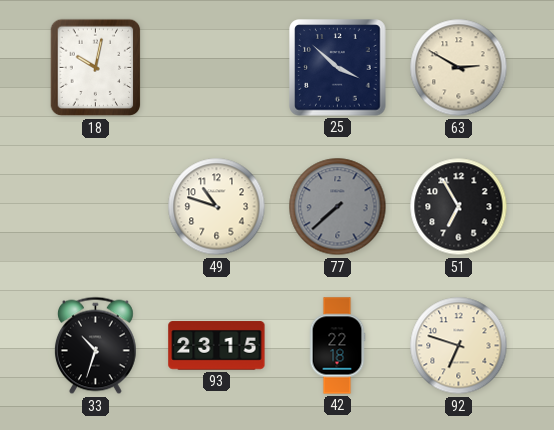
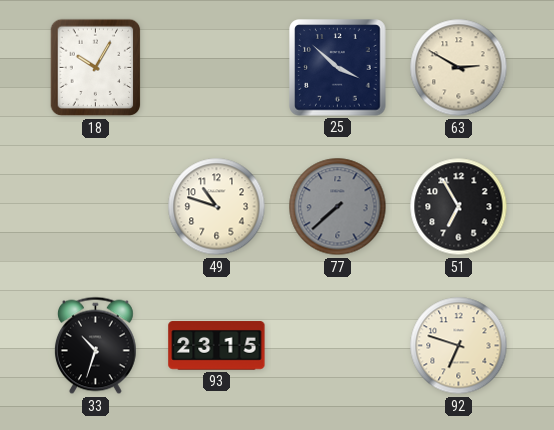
18: 10:02 -> 10:05
42: 22:18 -> none
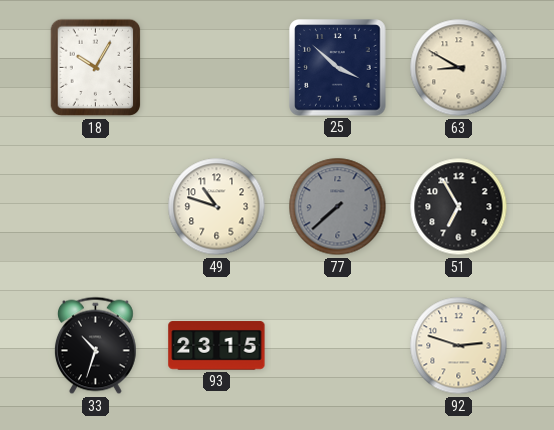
63: 2:50 -> 8:50
92: 6:48 -> 2:48
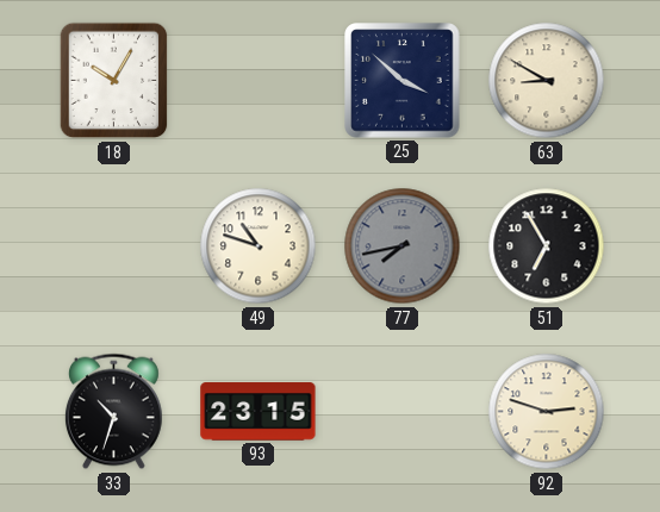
77: 7:38 -> 7:43
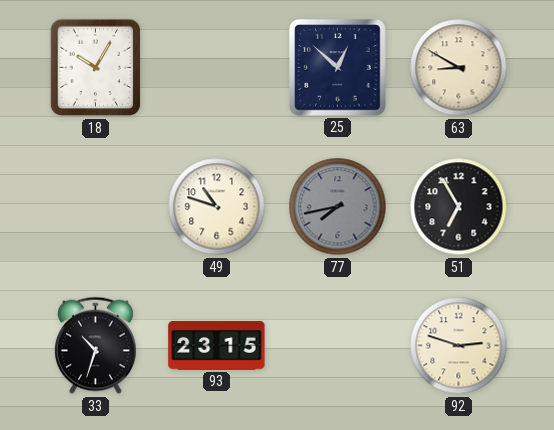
25: 3:52 -> 12:52
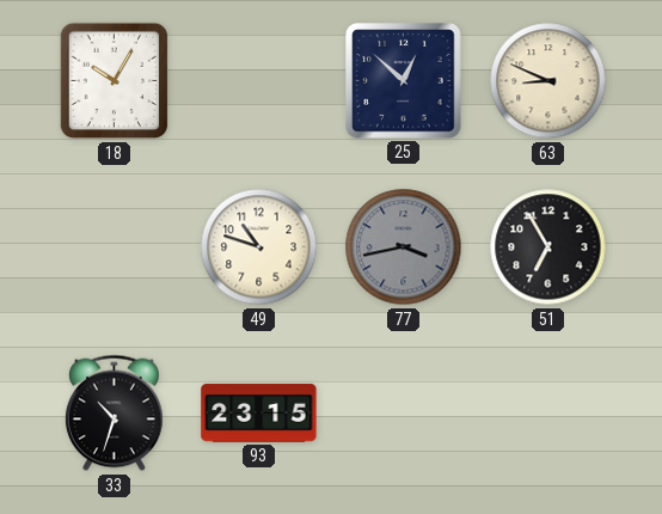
63: 8:50 -> 8:49
77: 7:43 -> 3:43
92: 2:48 -> none
